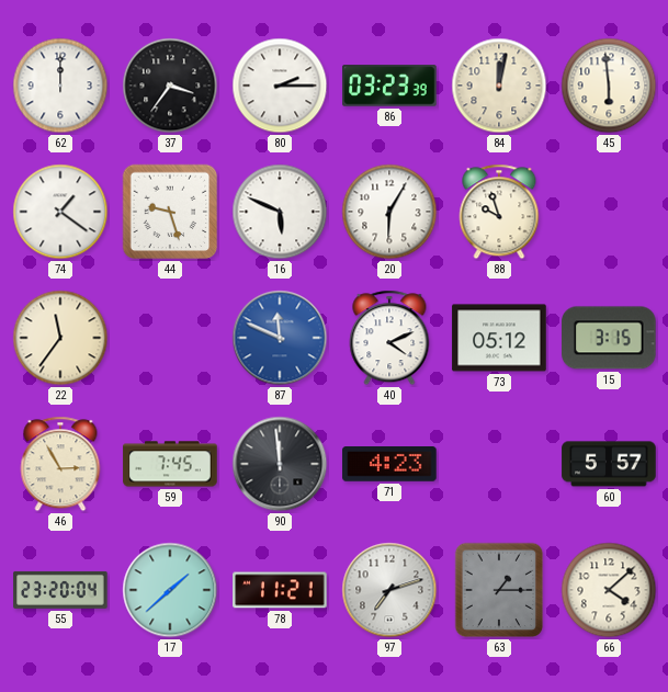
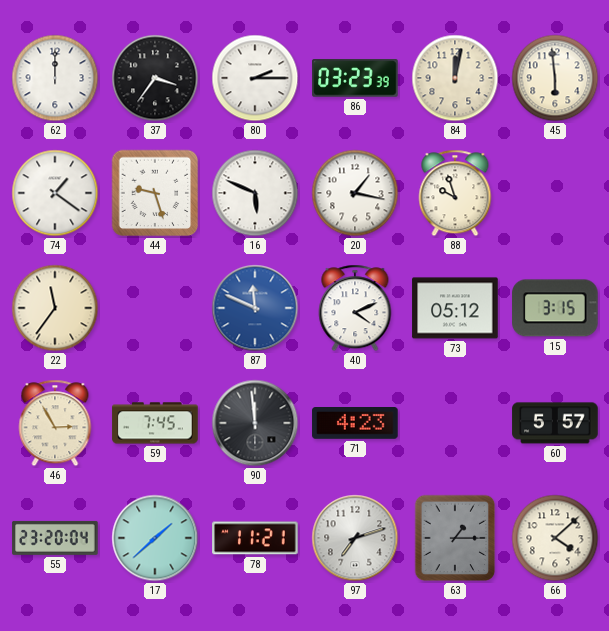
20: 6:05 -> 1:17
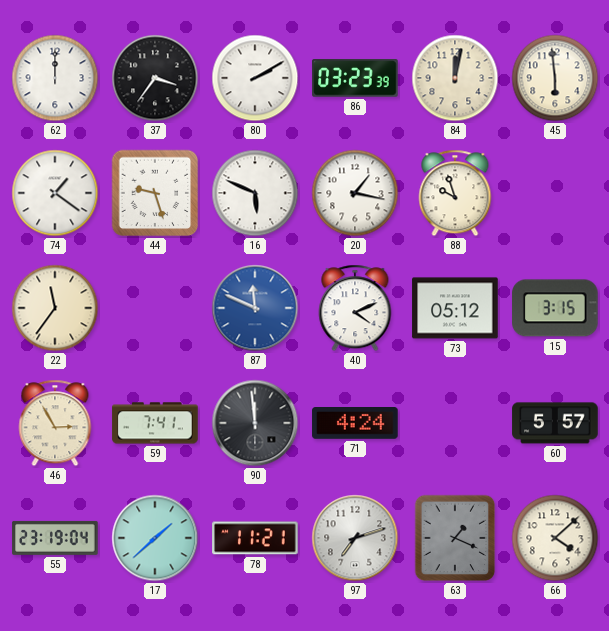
80: 2:15 -> 2:10
59: 7:45 -> 7:41
71: 4:23 -> 4:24
55: 23:20 -> 23:19
63: 1:15 -> 1:19
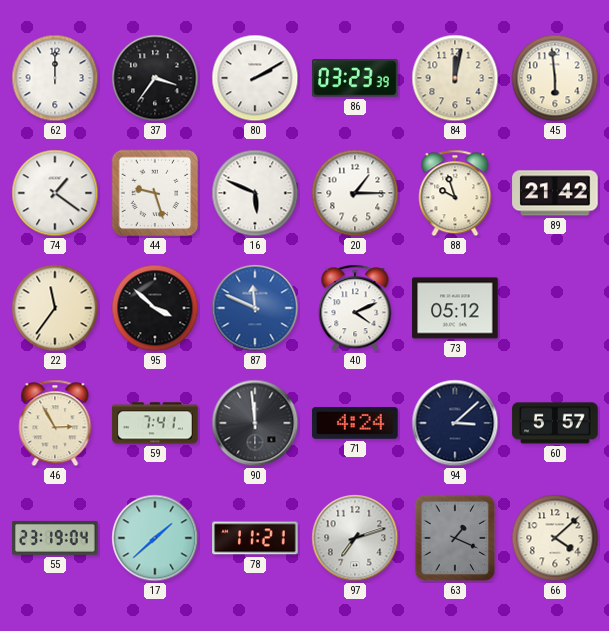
20: 1:17 -> 1:15
89: none -> 21:42
95: none -> 3:52
15: 3:15 -> none
94: none -> 3:08
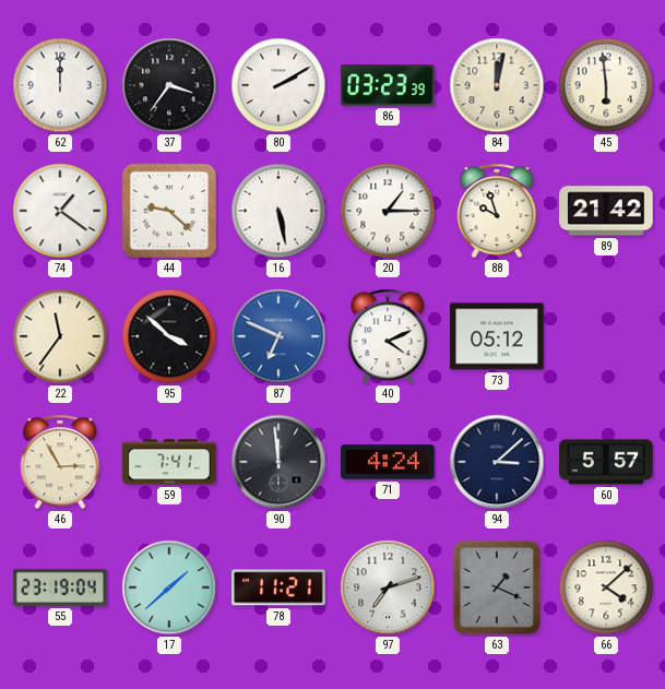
44: 9:27 -> 9:22
16: 5:49 -> 5:28
87: 11:49 -> 6:49
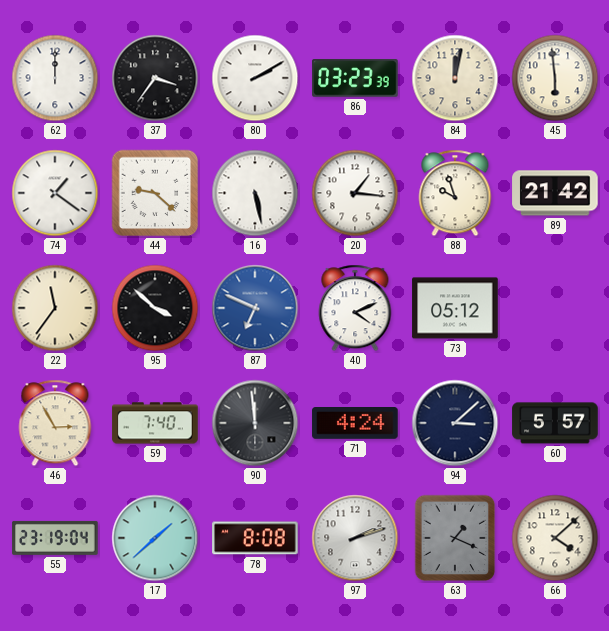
20: 1:15 -> 1:16
59: 7:41 -> 7:40
78: 11:21 -> 8:08
97: 7:12 -> 2:12
